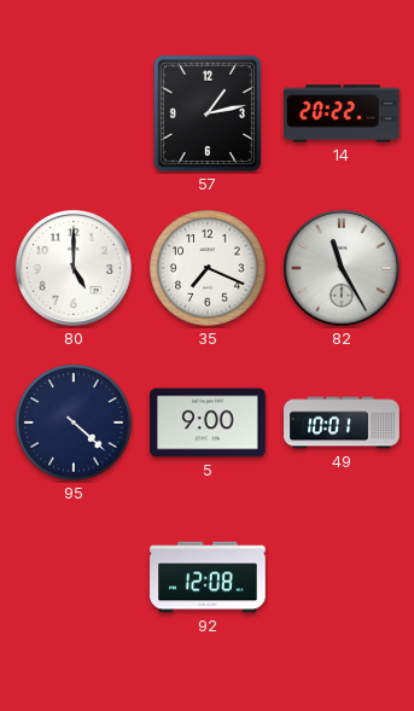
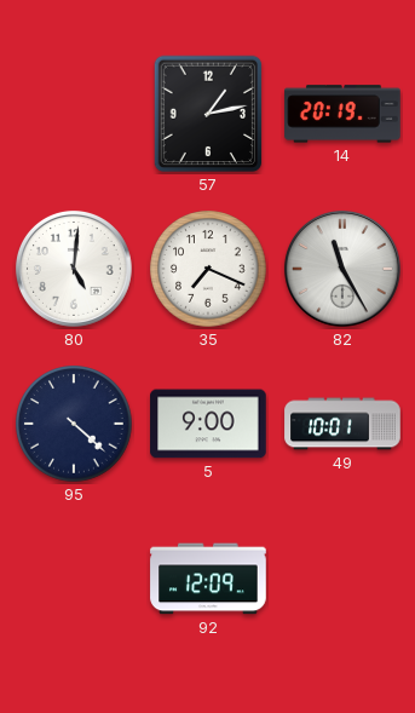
14: 20:22 -> 20:19
80: 5:00 -> 5:01
92: 12:08 -> 12:09
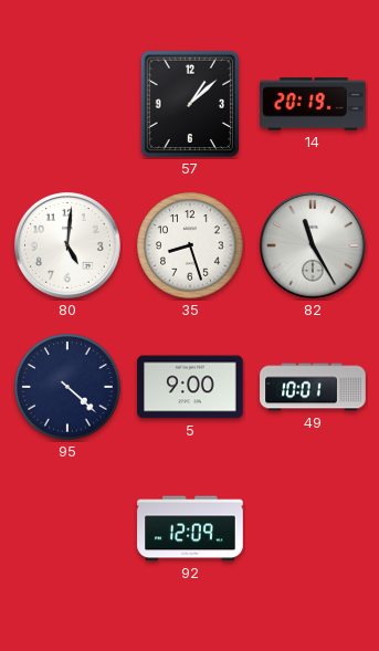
57: 1:13 -> 1:08
35: 7:19 -> 8:27
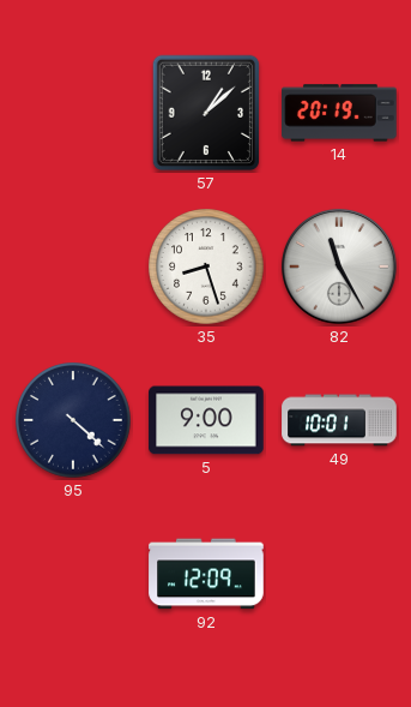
80: 5:01 -> none
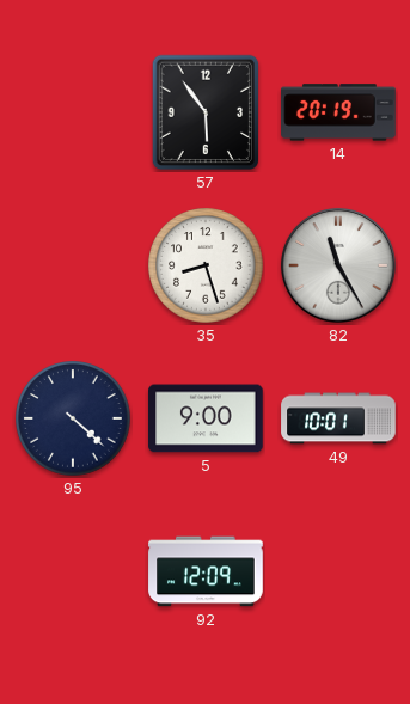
57: 1:08 -> 5:54
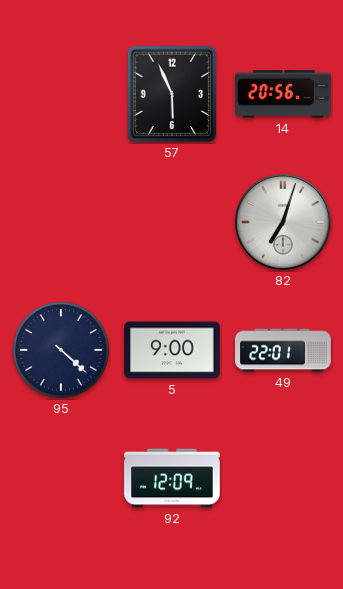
57: 5:54 -> 5:56
14: 20:19 -> 20:56
35: 8:27 -> none
82: 11:25 -> 7:03
49: 10:01 -> 22:01
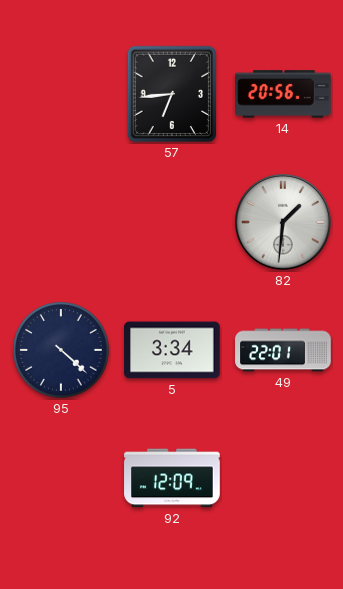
57: 5:56 -> 6:44
82: 7:03 -> 1:31
5: 9:00 -> 3:34
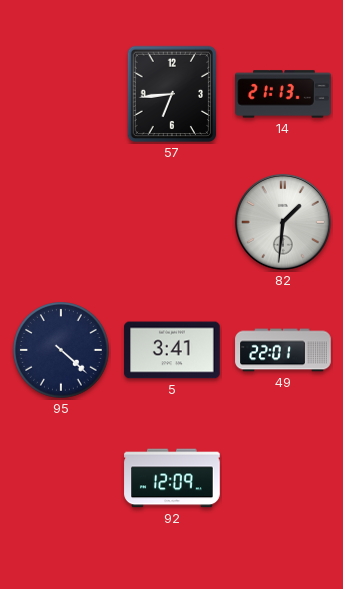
14: 20:56 -> 21:13
5: 3:34 -> 3:41
